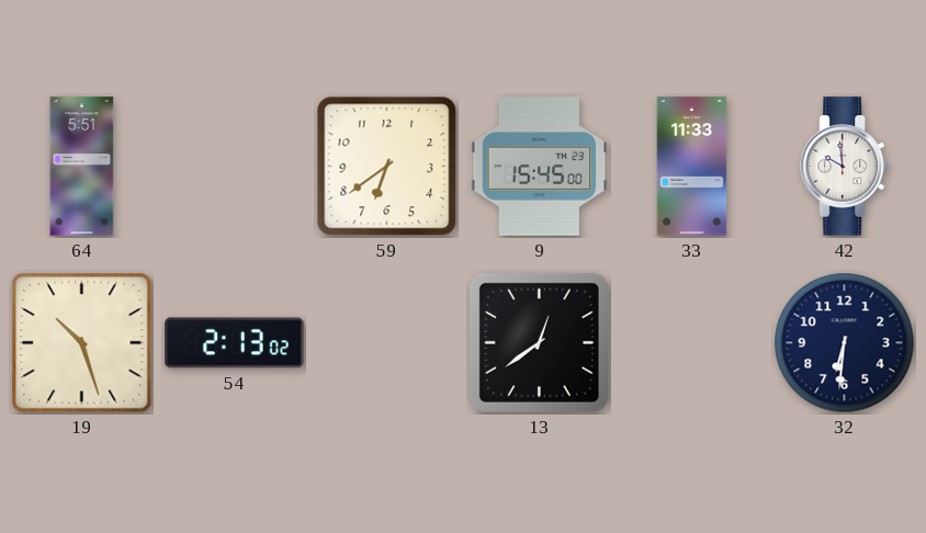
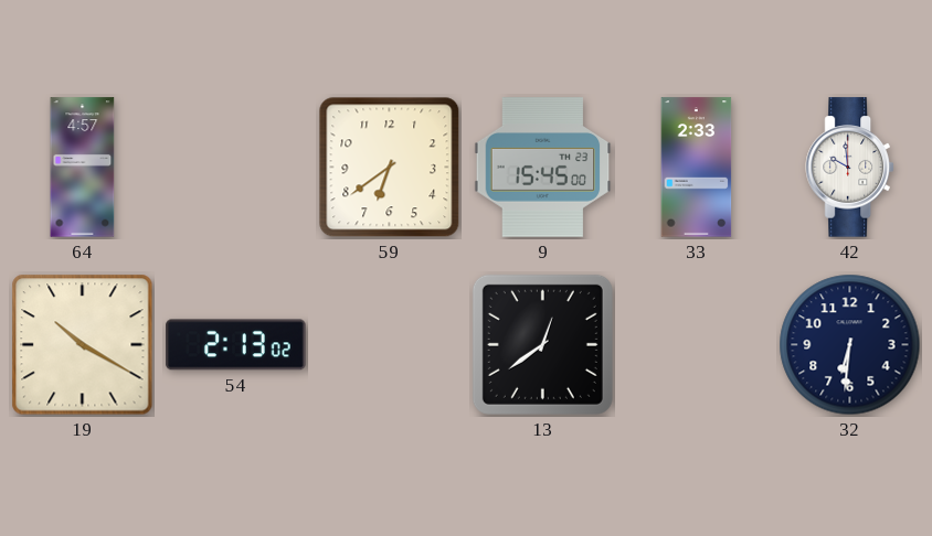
64: 5:51 -> 4:57
33: 11:33 -> 2:33
19: 10:27 -> 10:20
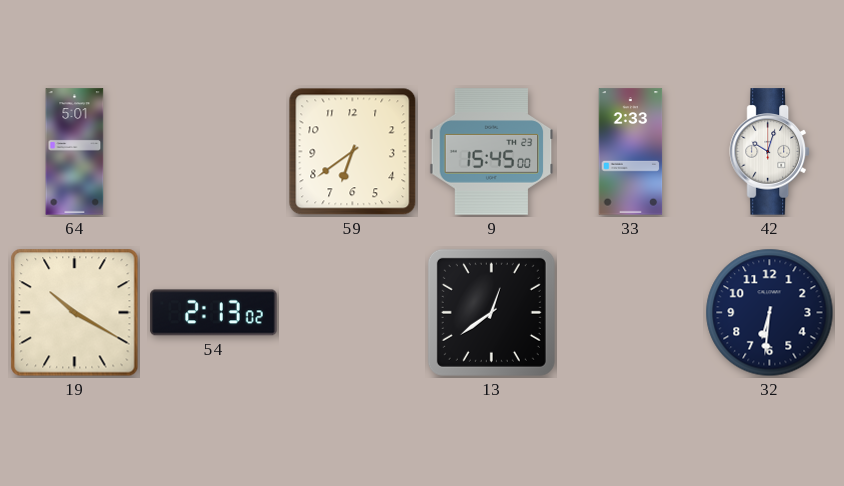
64: 4:57 -> 5:01
42: 9:59 -> 10:03
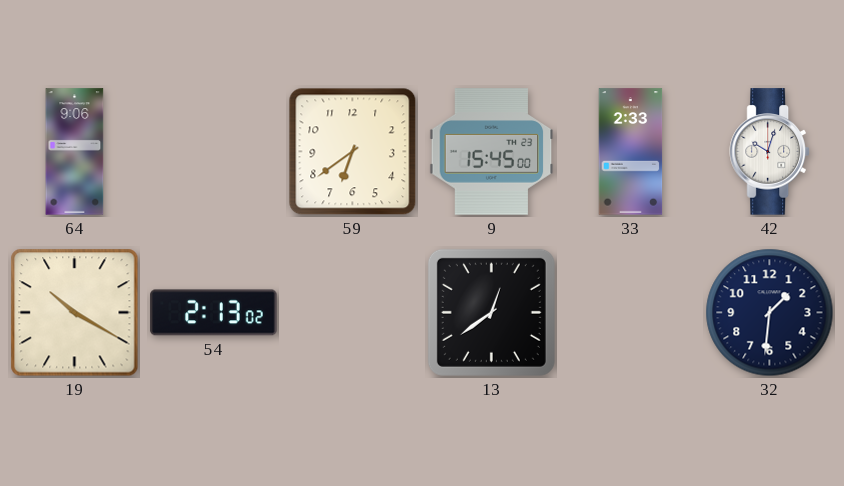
64: 5:01 -> 9:06
32: 6:31 -> 1:31
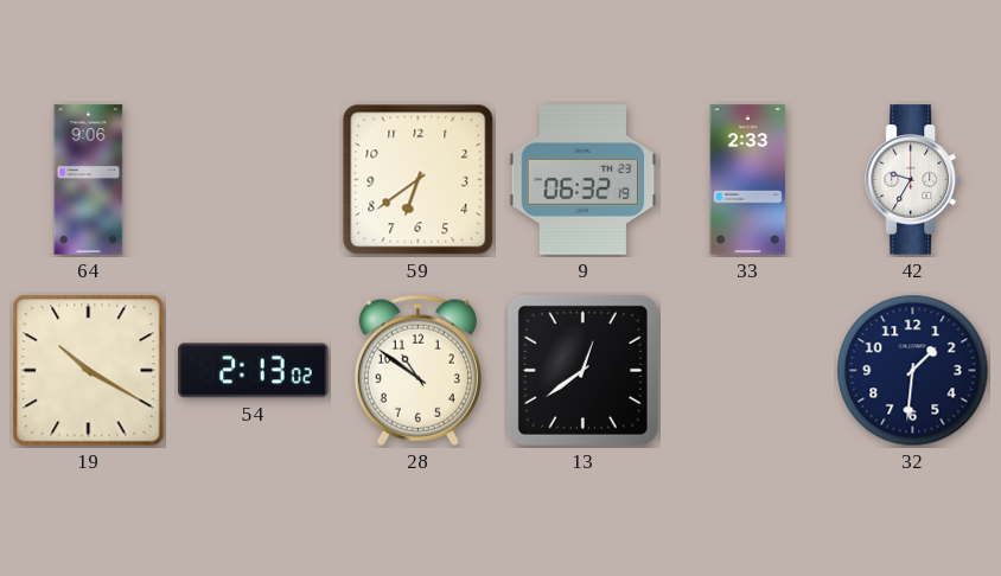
9: 15:45 -> 06:32
42: 10:03 -> 9:35
28: none -> 10:51
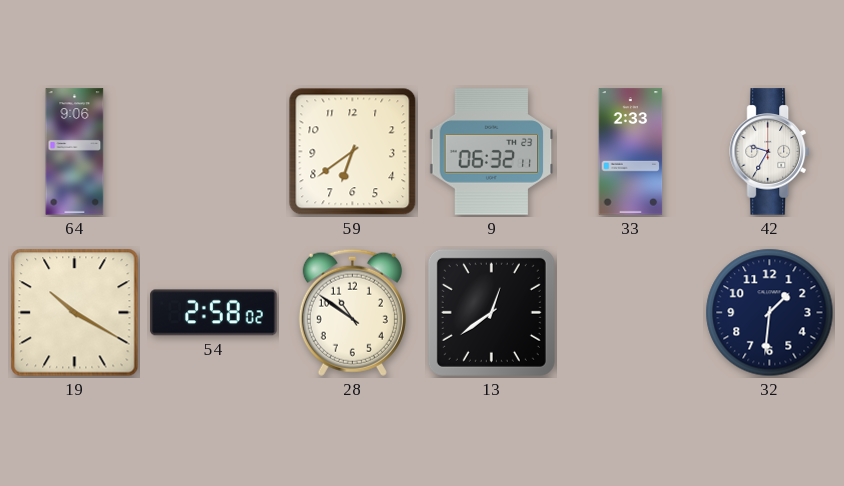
9: 06:32:19 -> 06:32:11
54: 2:13 -> 2:58
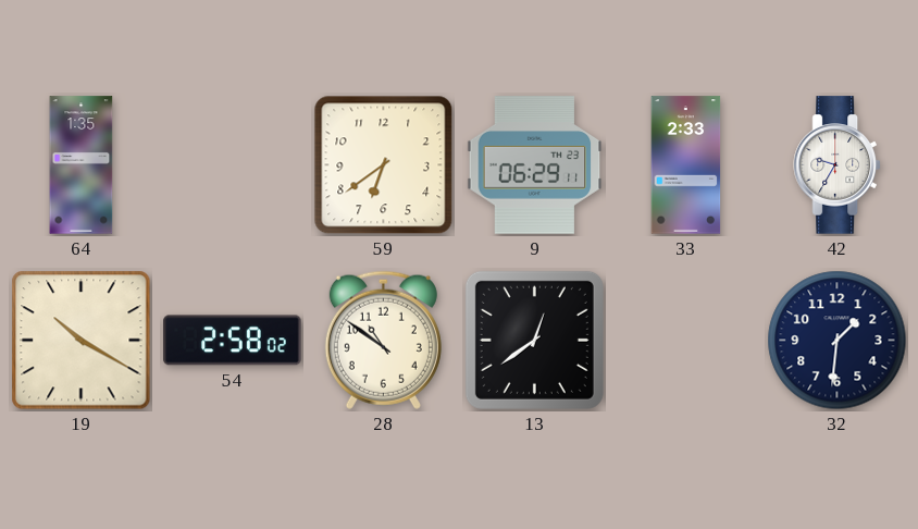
64: 9:06 -> 1:35
9: 06:32 -> 06:29
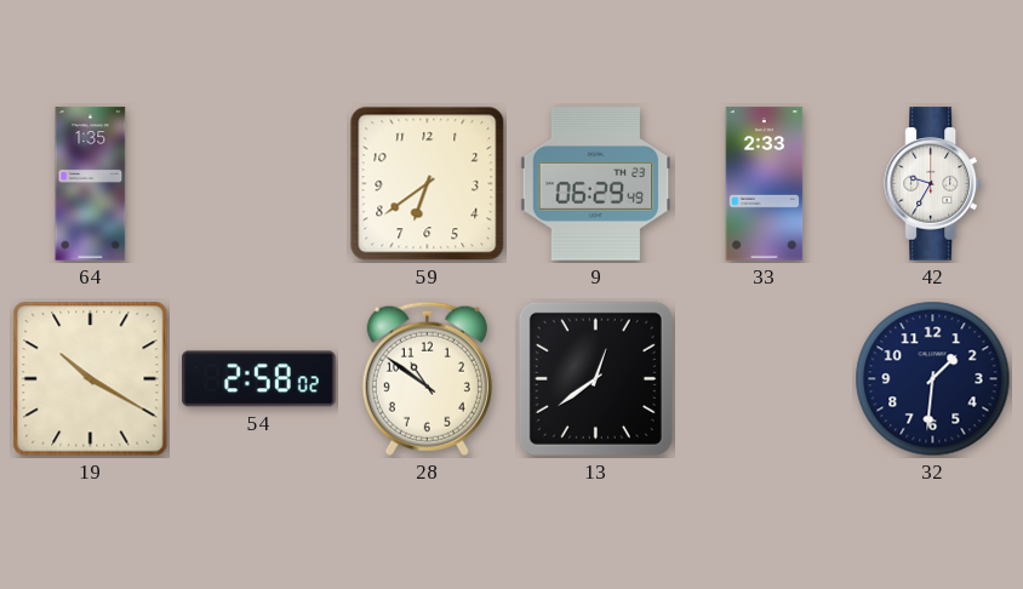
9: 06:29:11 -> 06:29:49
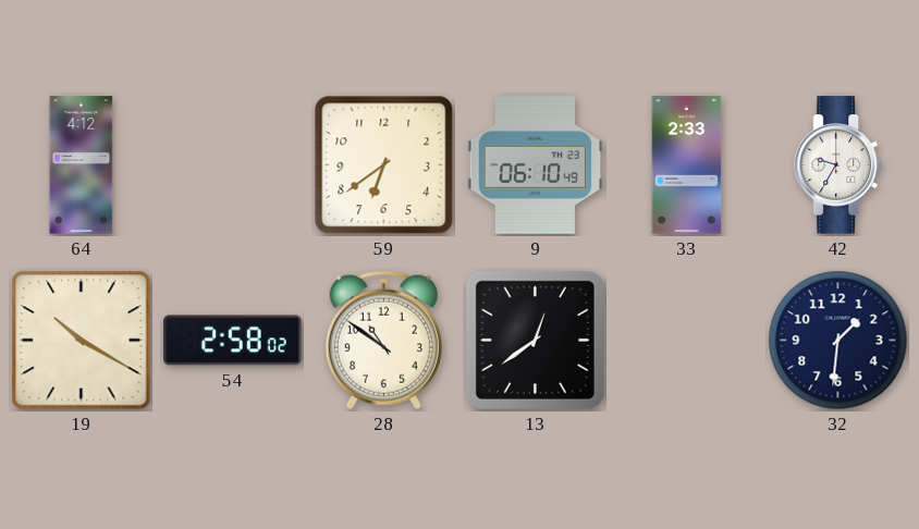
64: 1:35 -> 4:12
9: 06:29 -> 06:10
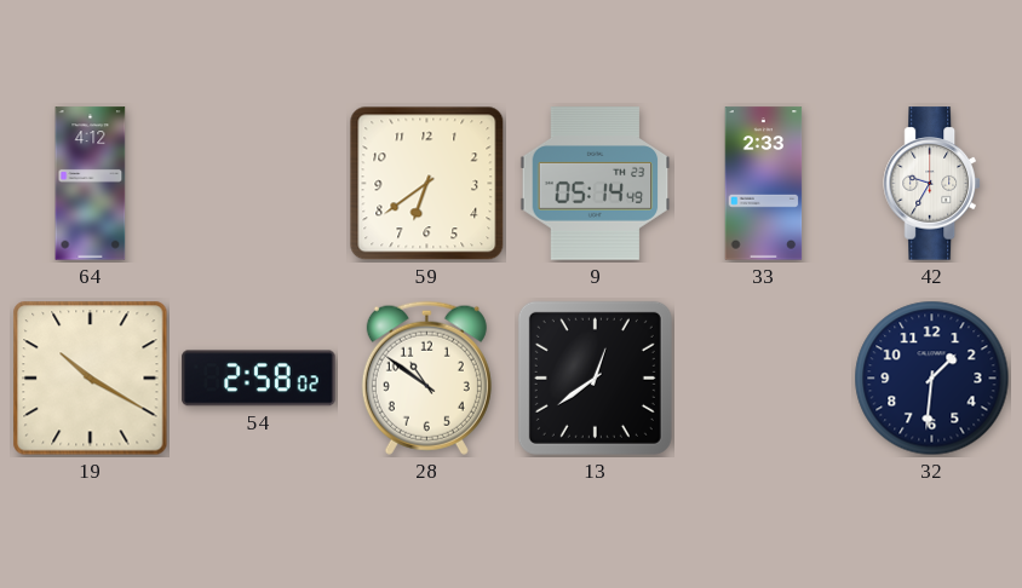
9: 06:10 -> 05:14
